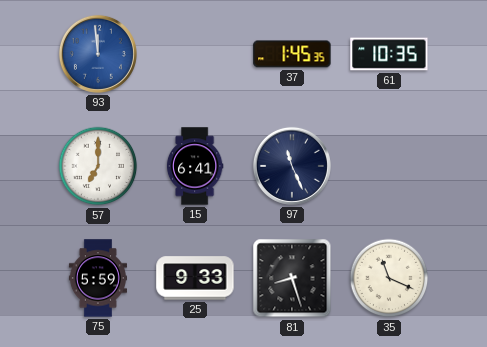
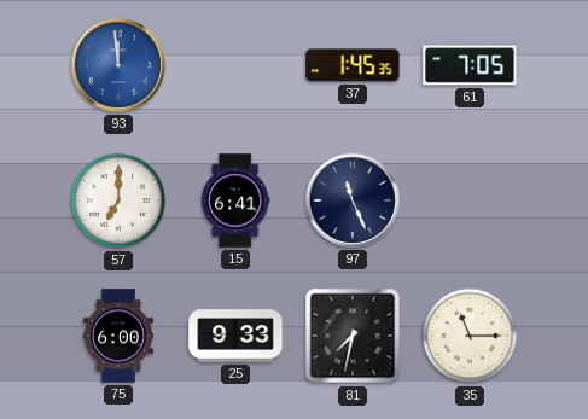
61: 10:35 -> 7:05
75: 5:59 -> 6:00
81: 8:27 -> 7:32
35: 11:19 -> 11:15
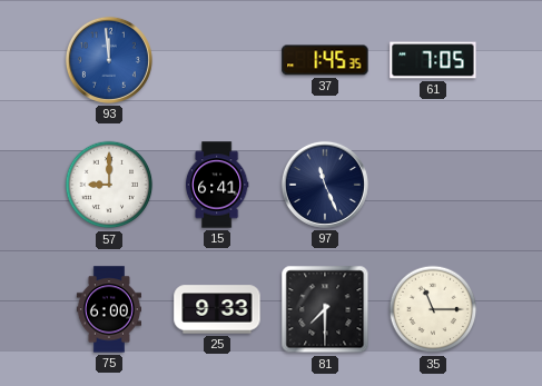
57: 7:00 -> 9:00
81: 7:32 -> 7:30
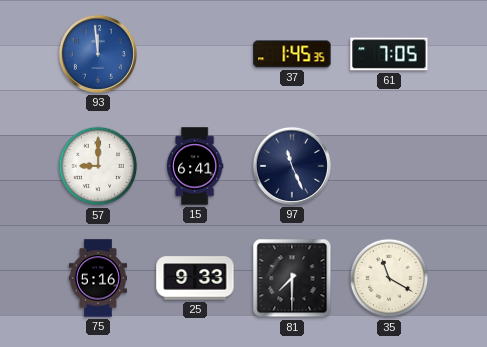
75: 6:00 -> 5:16
35: 11:15 -> 11:20
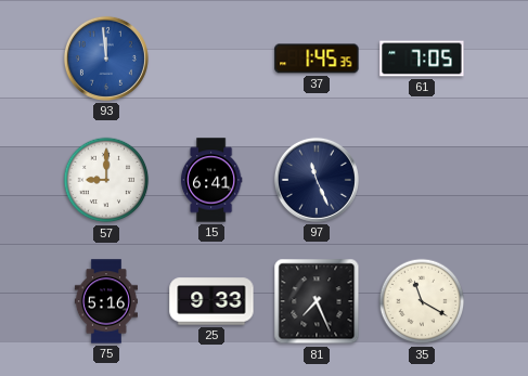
81: 7:30 -> 7:26
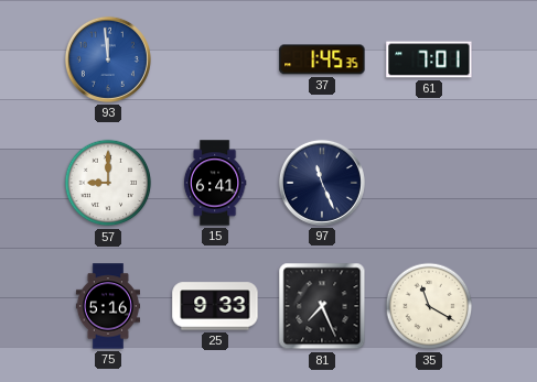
61: 7:05 -> 7:01
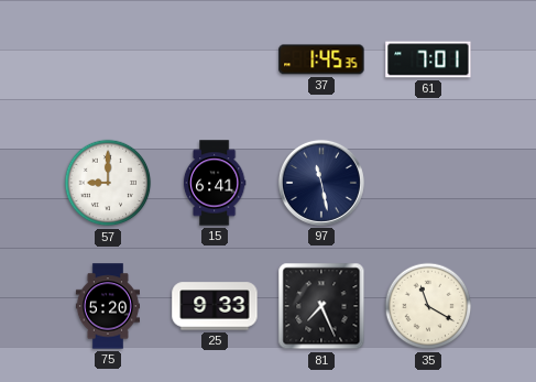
93: 11:59 -> none
97: 11:26 -> 11:28
75: 5:16 -> 5:20
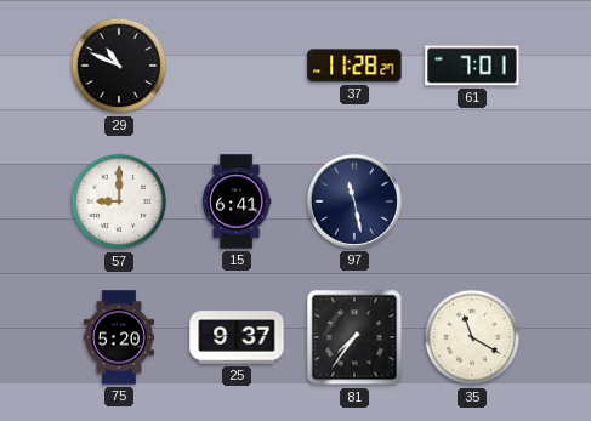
29: none -> 10:49
37: 1:45 -> 11:28
25: 9:33 -> 9:37
81: 7:26 -> 7:36
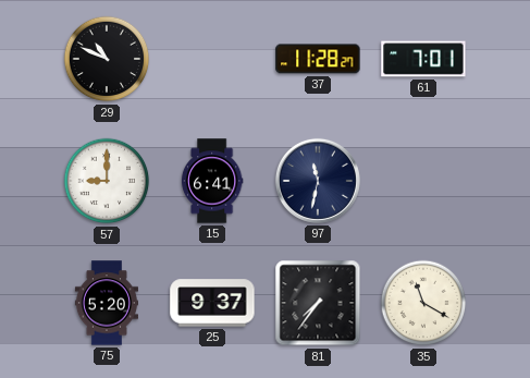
97: 11:28 -> 11:32
